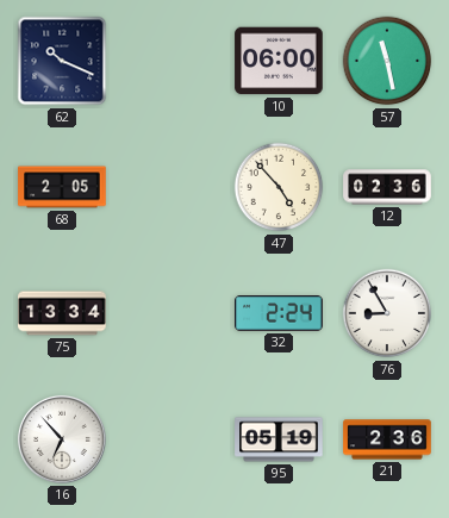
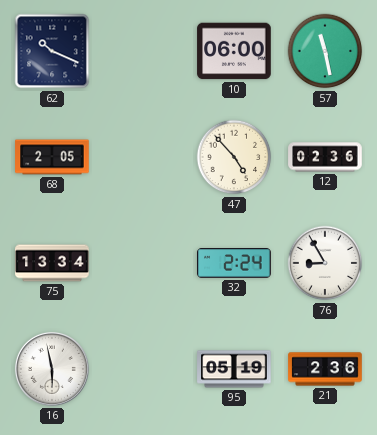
16: 6:53 -> 5:58
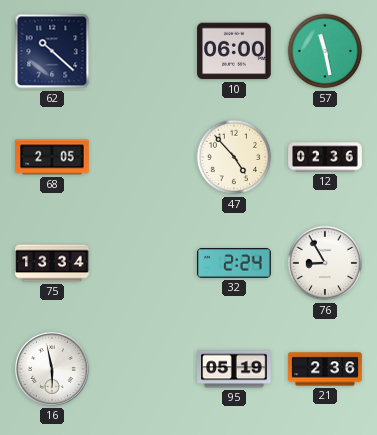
62: 10:19 -> 10:22
